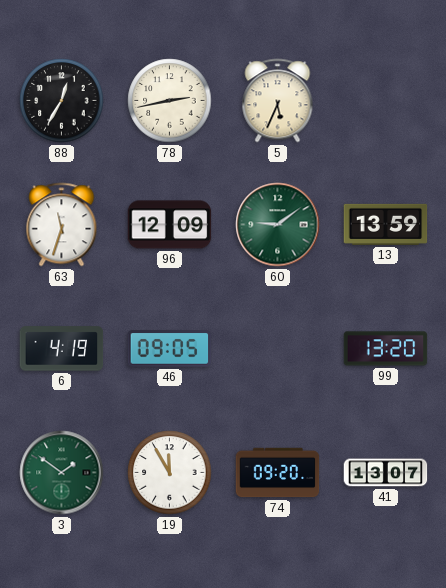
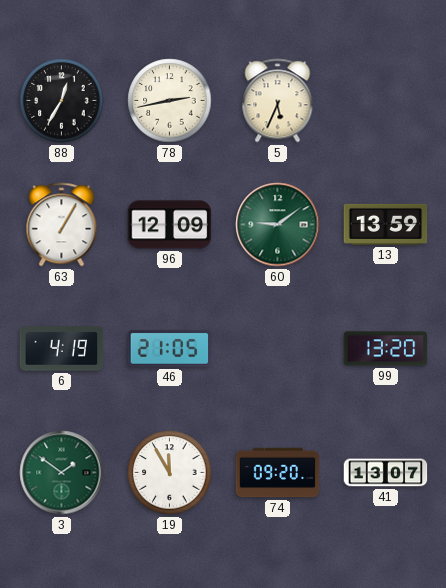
63: 11:33 -> 1:05
46: 09:05 -> 21:05
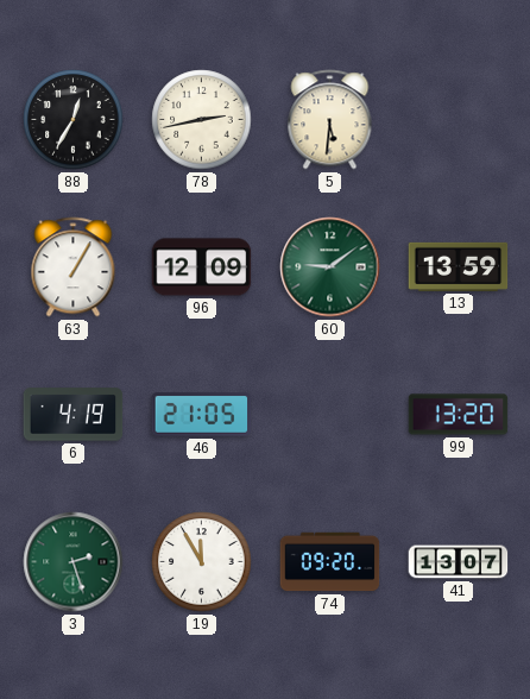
5: 5:34 -> 5:31
3: 1:51 -> 2:27
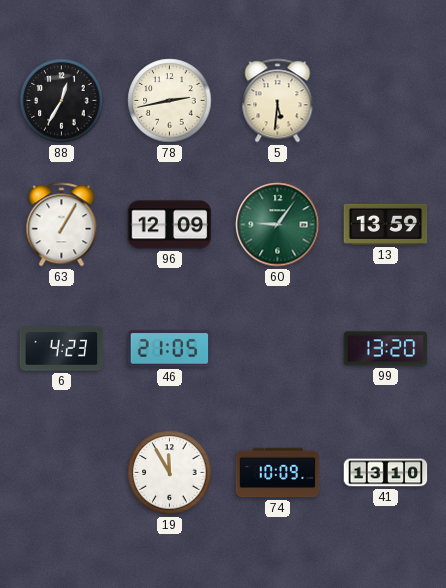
60: 9:09 -> 9:06
6: 4:19 -> 4:23
3: 2:27 -> none
74: 09:20 -> 10:09
41: 13:07 -> 13:10
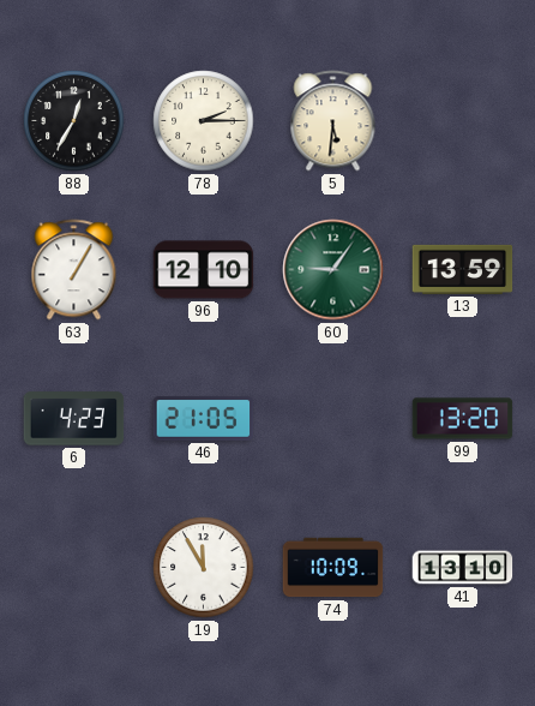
78: 2:43 -> 2:15
96: 12:09 -> 12:10
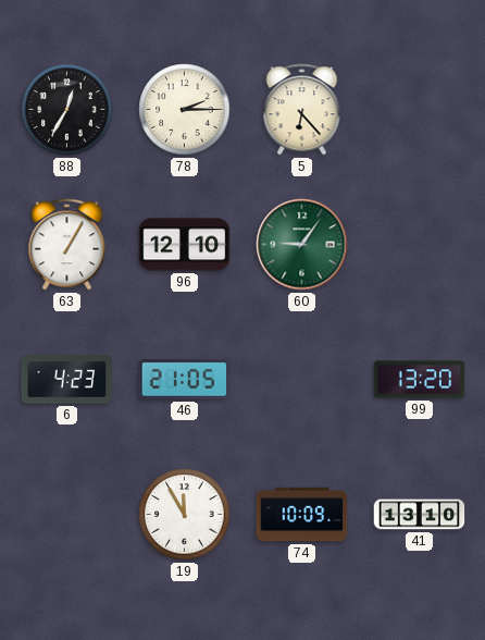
5: 5:31 -> 6:23
13: 13:59 -> none
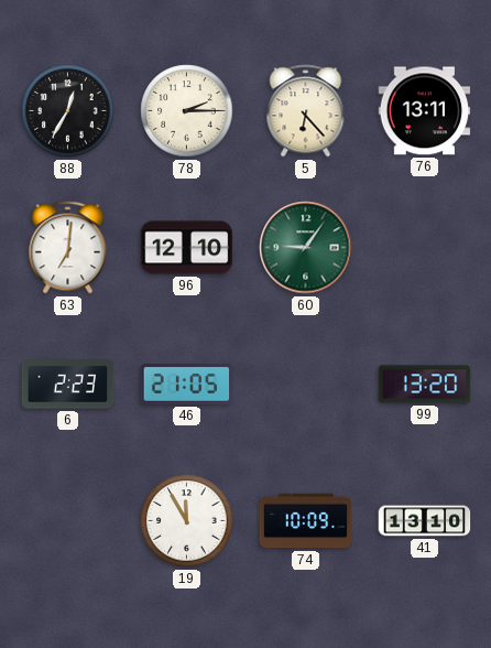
76: none -> 13:11
63: 1:05 -> 7:01
6: 4:23 -> 2:23
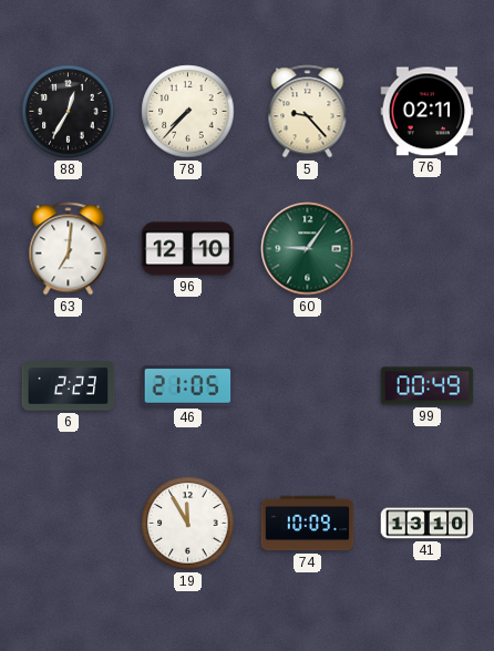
78: 2:15 -> 7:37
5: 6:23 -> 9:23
76: 13:11 -> 02:11
99: 13:20 -> 00:49
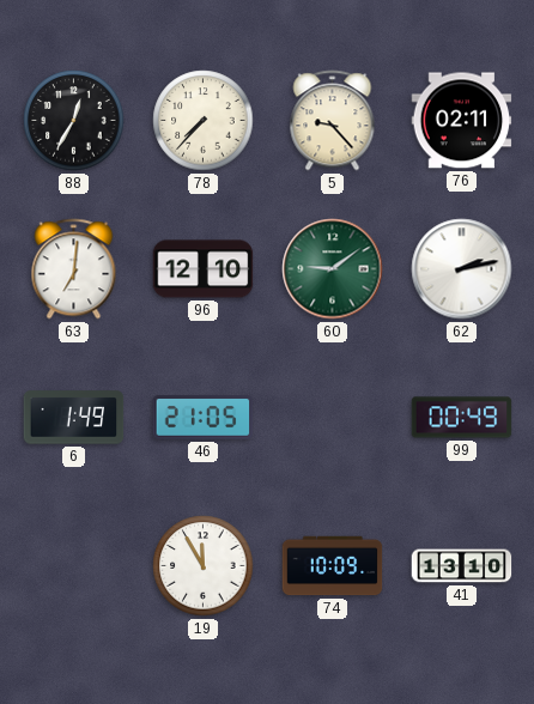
60: 9:06 -> 9:09
62: none -> 2:13
6: 2:23 -> 1:49
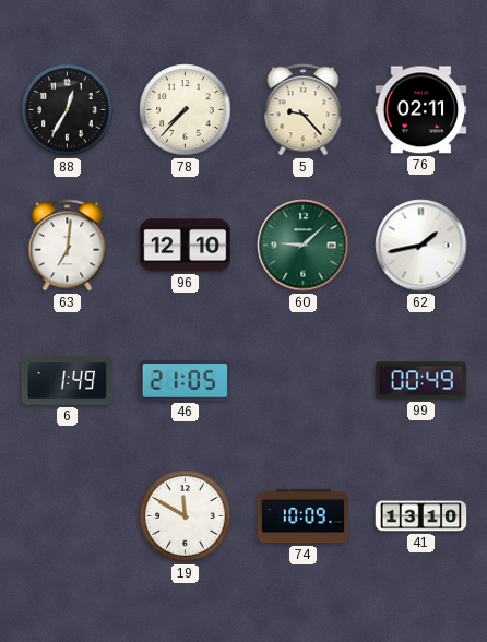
60: 9:09 -> 9:08
62: 2:13 -> 1:43
19: 11:55 -> 11:50
